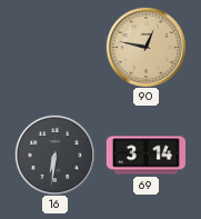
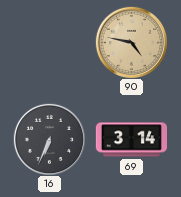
90: 12:47 -> 4:47
16: 6:31 -> 6:34
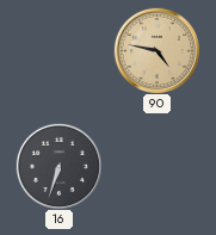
16: 6:34 -> 6:33
69: 3:14 -> none
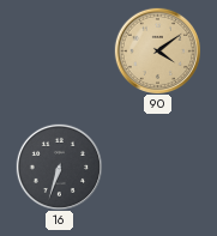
90: 4:47 -> 4:09
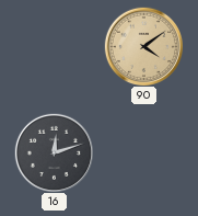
16: 6:33 -> 12:12
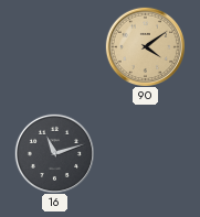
16: 12:12 -> 11:12
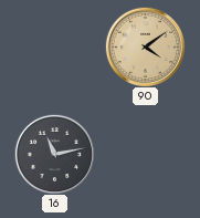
16: 11:12 -> 11:13
